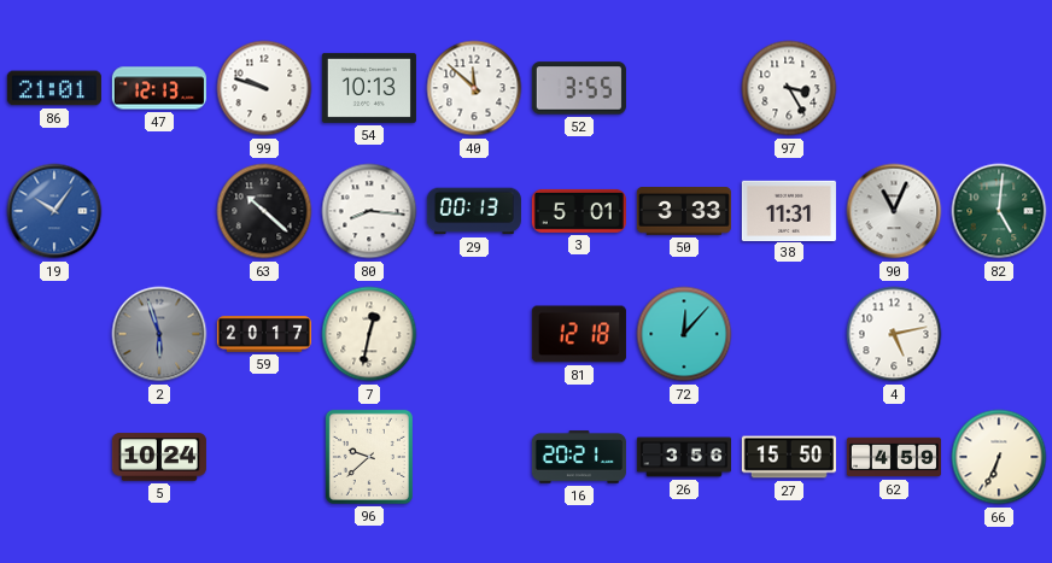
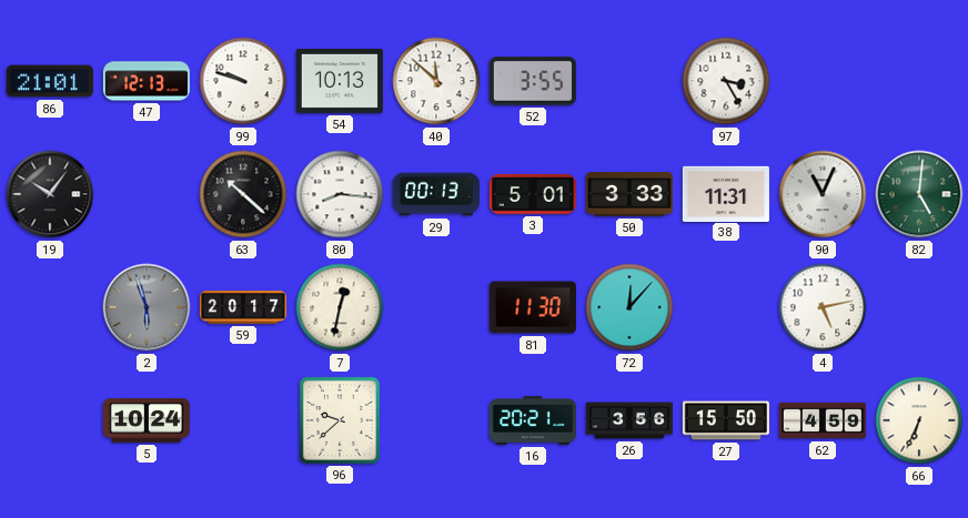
19 dial: blue -> black
81: 12:18 -> 11:30
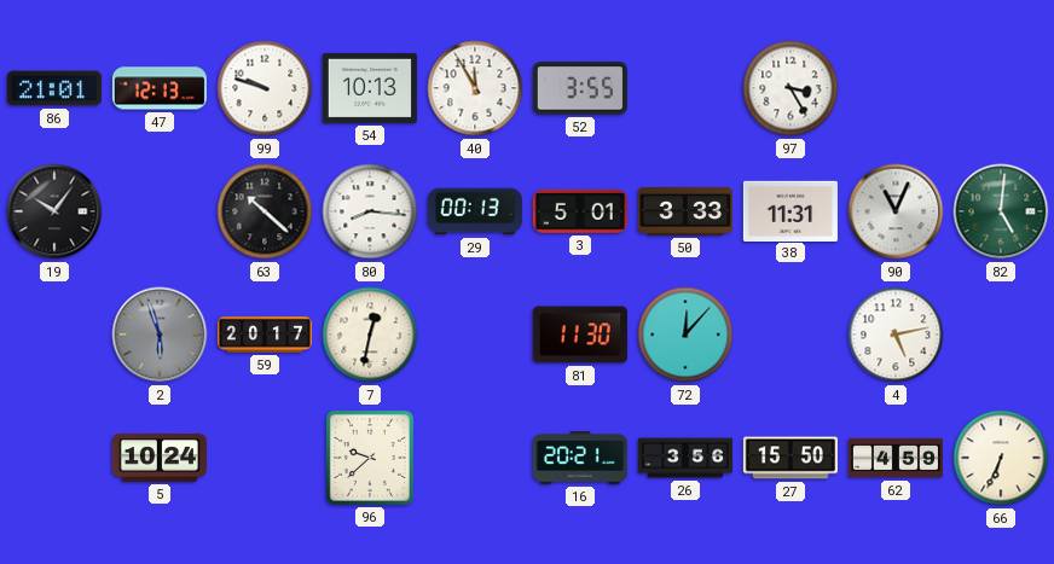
40: 11:52 -> 11:55
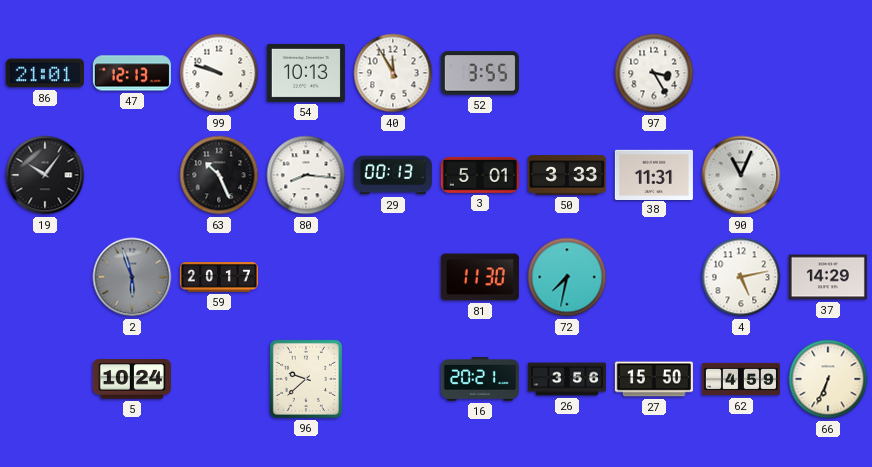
63: 10:22 -> 10:26
82: 5:01 -> none
7: 12:32 -> none
72: 12:07 -> 7:32
37: none -> 14:29
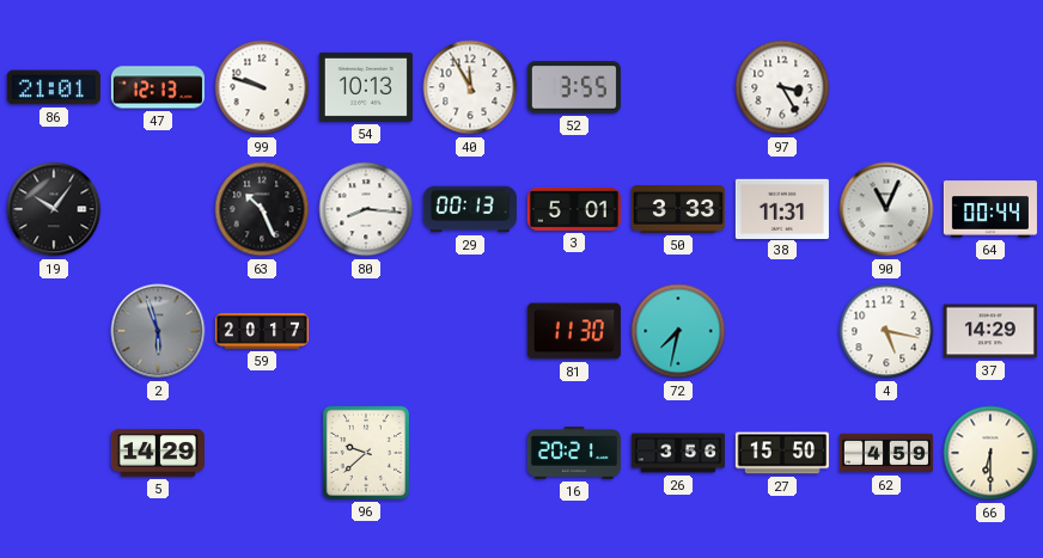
64: none -> 00:44
4: 5:13 -> 5:17
5: 10:24 -> 14:29
66: 6:34 -> 6:30
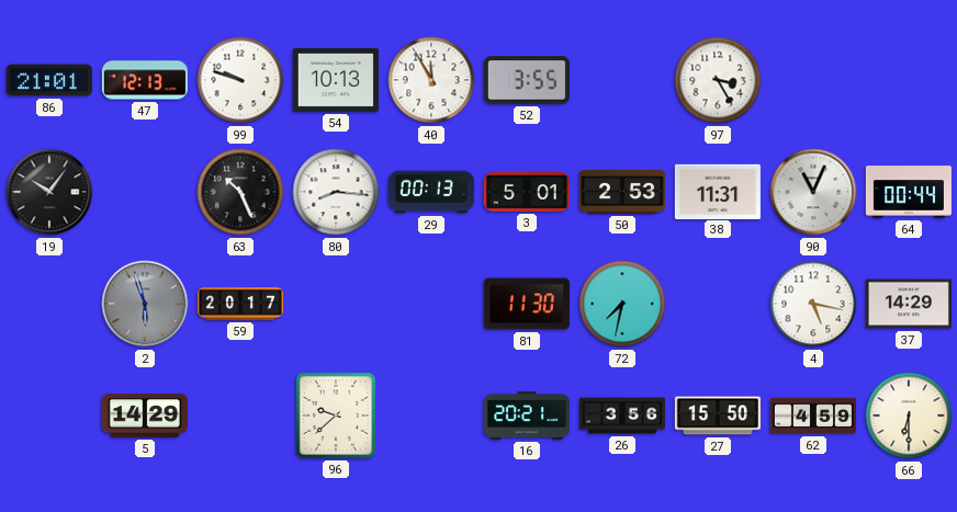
50: 3:33 -> 2:53
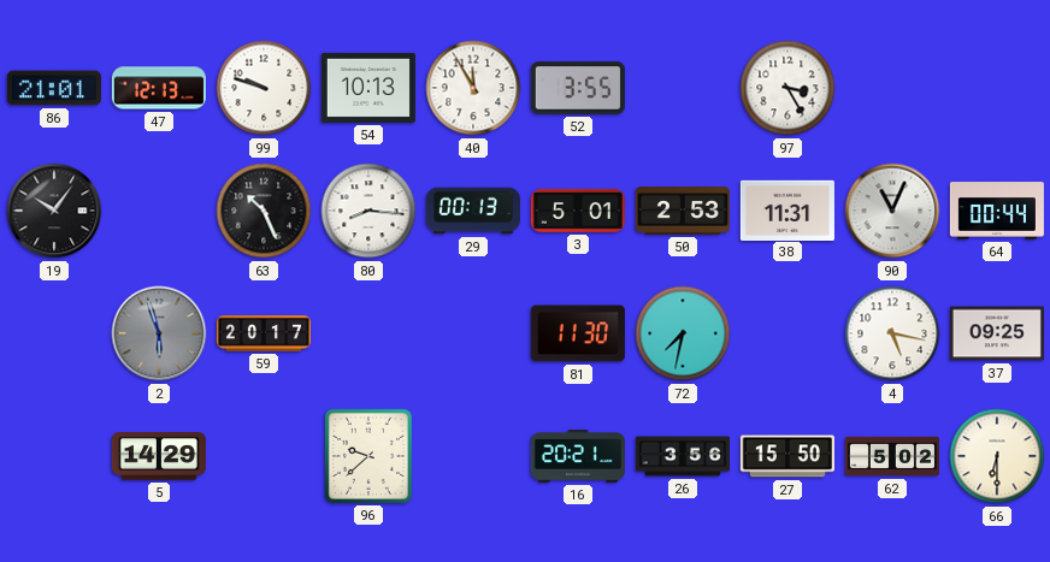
37: 14:29 -> 09:25
62: 4:59 -> 5:02
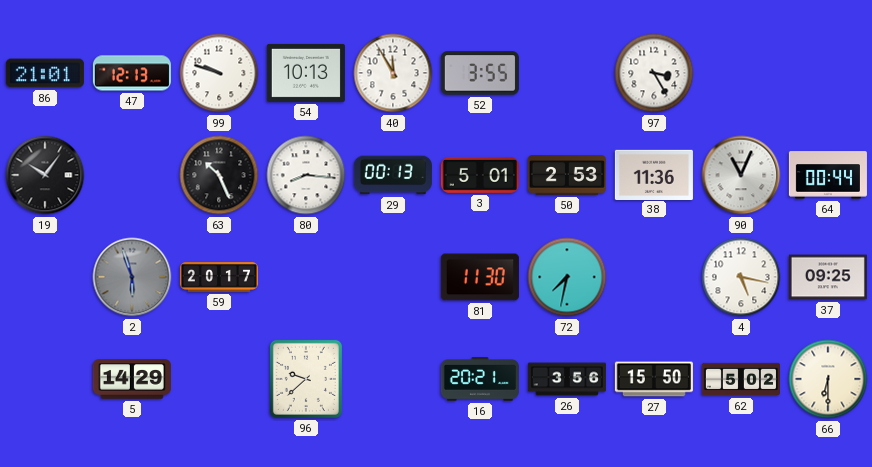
38: 11:31 -> 11:36
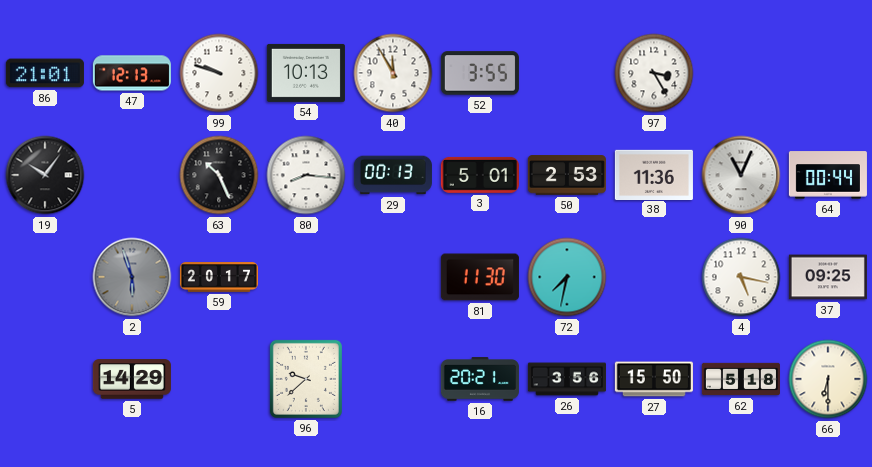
62: 5:02 -> 5:18
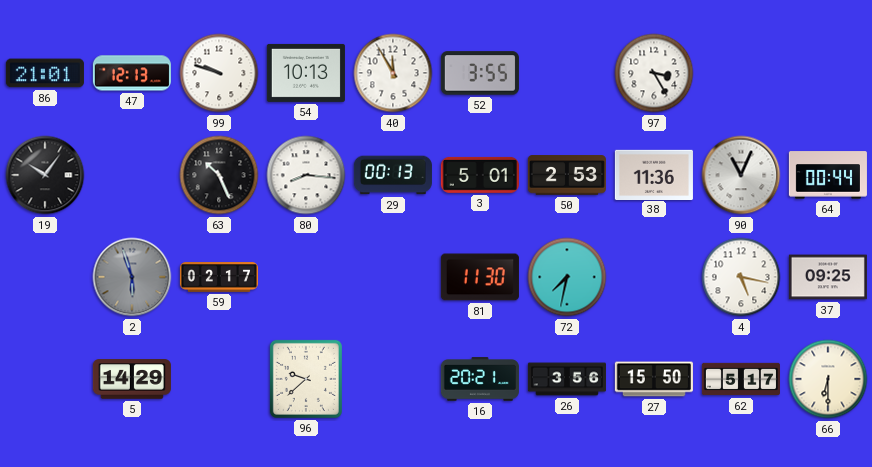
59: 20:17 -> 02:17
62: 5:18 -> 5:17
